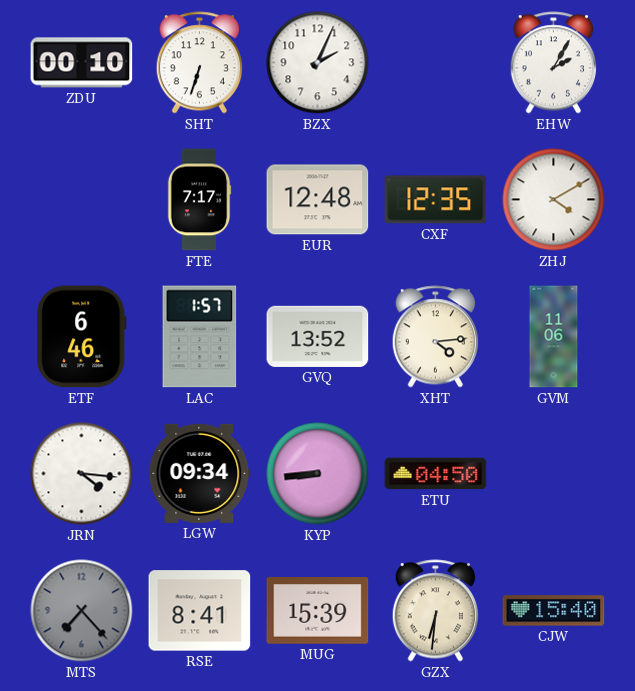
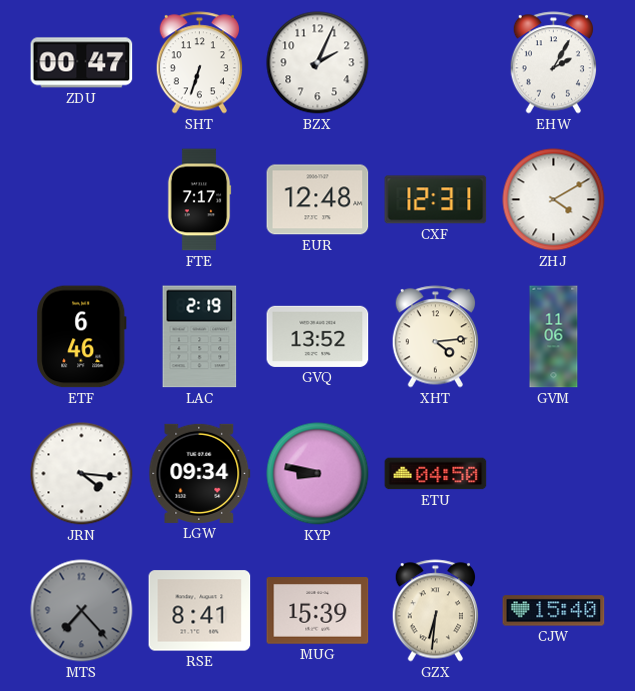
ZDU: 00:10 -> 00:47
CXF: 12:35 -> 12:31
LAC: 1:57 -> 2:19
KYP: 8:44 -> 8:47
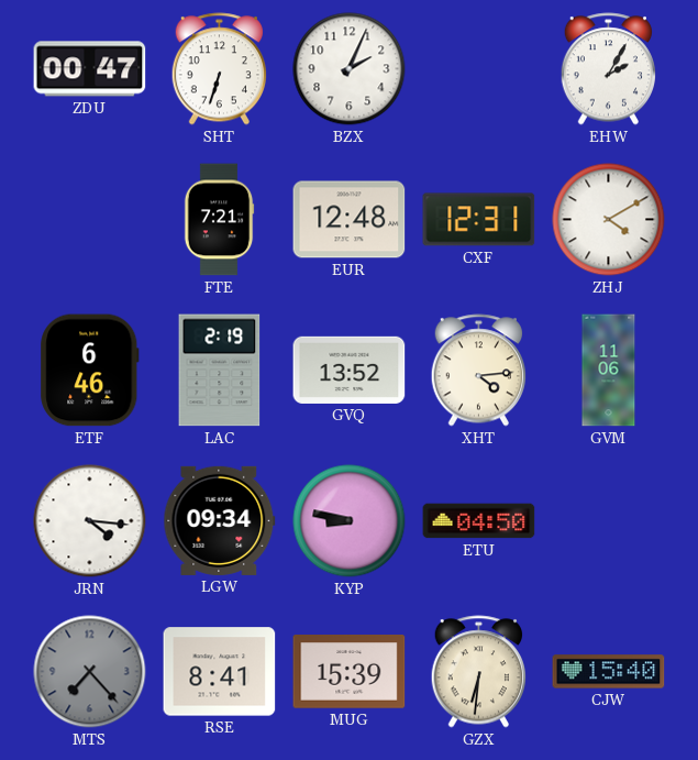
FTE: 7:17 -> 7:21
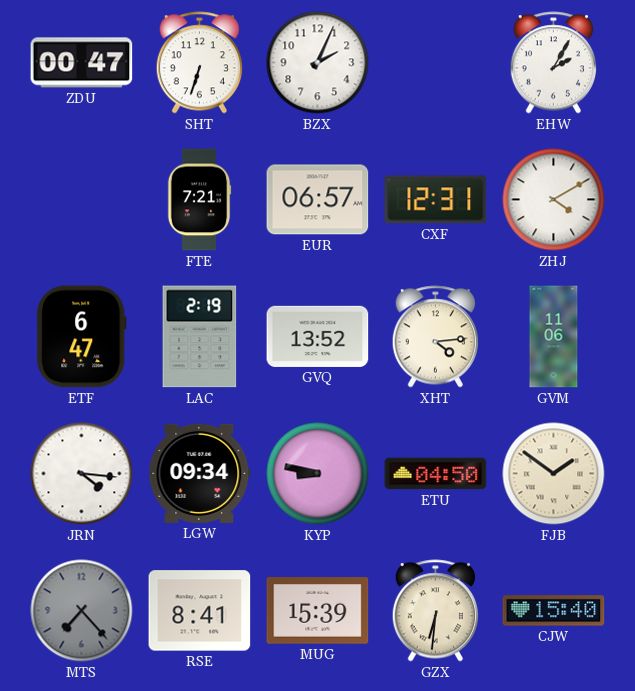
EUR: 12:48 -> 06:57
ETF: 6:46 -> 6:47
FJB: none -> 1:51
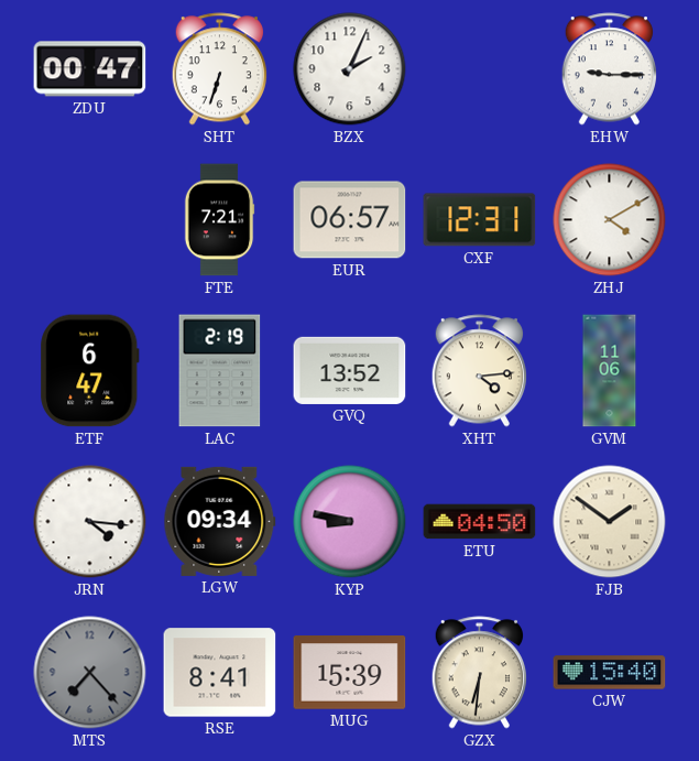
EHW: 2:05 -> 9:15
